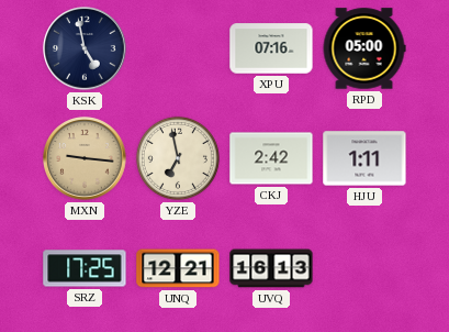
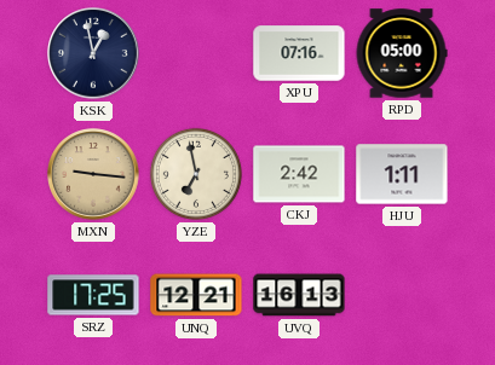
KSK: 4:58 -> 12:58
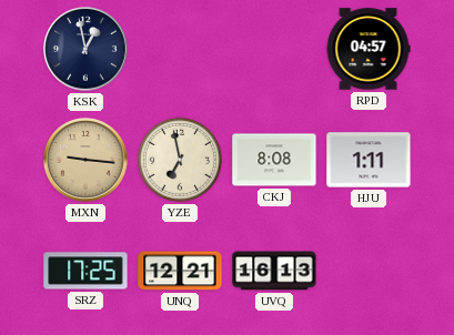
XPU: 07:16 -> none
RPD: 05:00 -> 04:57
CKJ: 2:42 -> 8:08
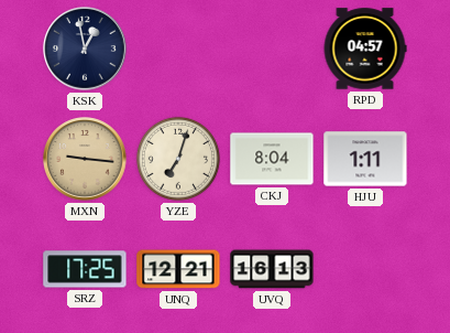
YZE: 6:58 -> 7:03
CKJ: 8:08 -> 8:04
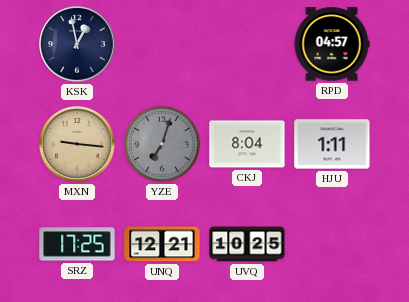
YZE dial: cream -> grey
UVQ: 16:13 -> 10:25
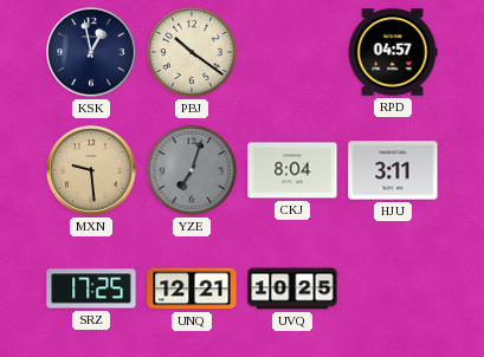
PBJ: none -> 10:21
MXN: 9:16 -> 9:29
HJU: 1:11 -> 3:11
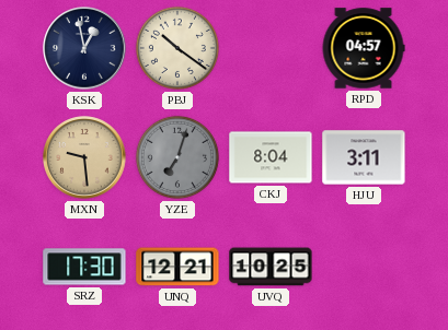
SRZ: 17:25 -> 17:30
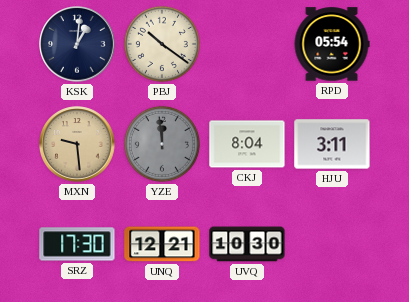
KSK: 12:58 -> 1:01
RPD: 04:57 -> 05:54
YZE: 7:03 -> 11:59
UVQ: 10:25 -> 10:30
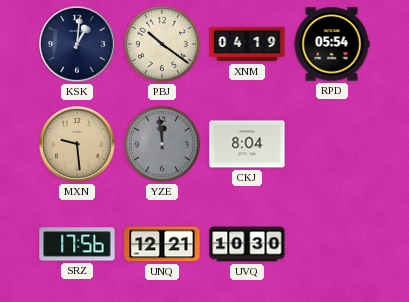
XNM: none -> 04:19
HJU: 3:11 -> none
SRZ: 17:30 -> 17:56
